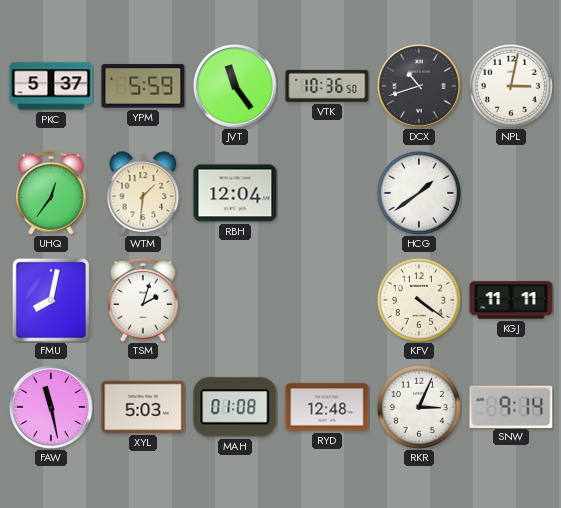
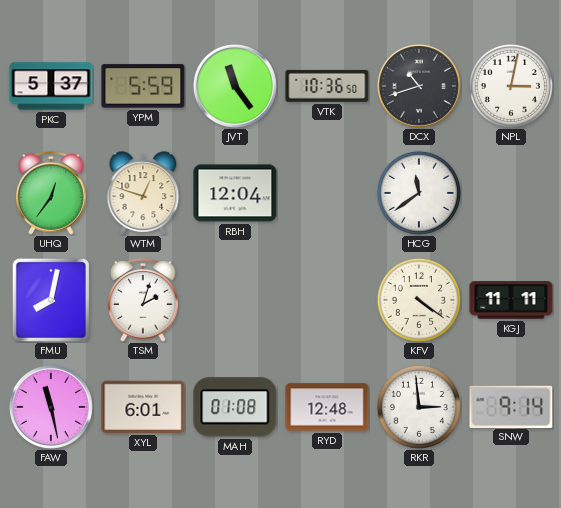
WTM: 1:31 -> 12:48
HCG: 1:39 -> 11:39
XYL: 5:03 -> 6:01
RKR: 3:04 -> 2:59
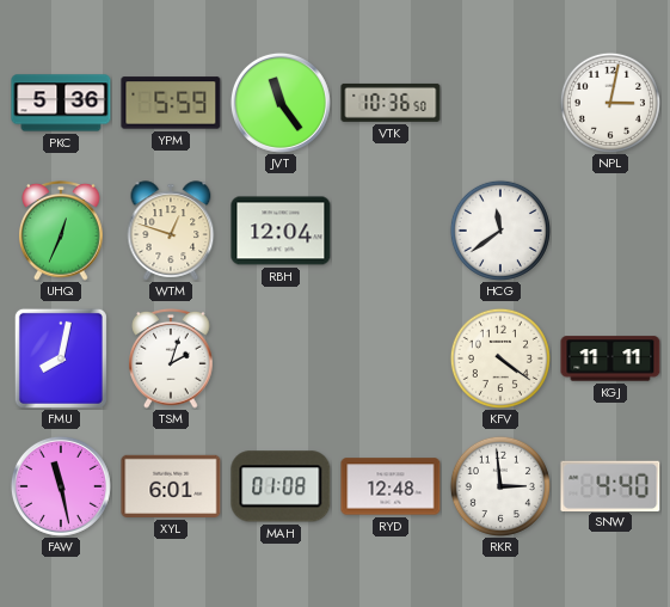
PKC: 5:37 -> 5:36
DCX: 10:42 -> none
UHQ: 12:36 -> 12:34
SNW: 9:14 -> 4:40
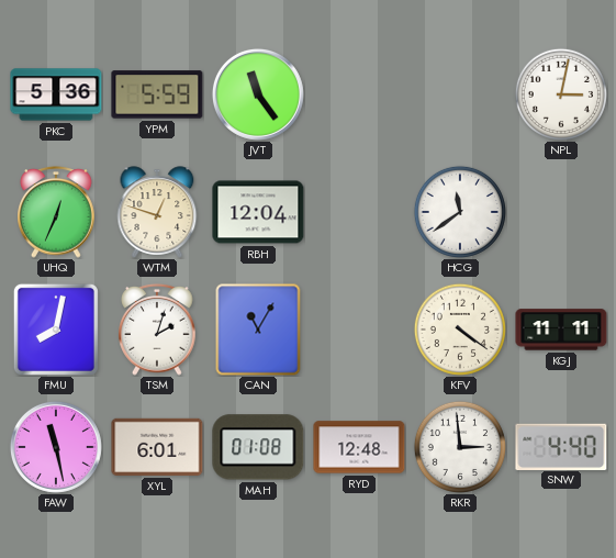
VTK: 10:36 -> none
CAN: none -> 11:05
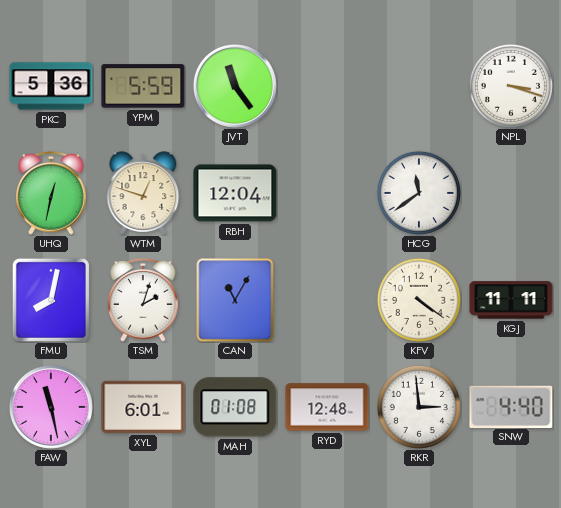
NPL: 3:02 -> 3:18
UHQ: 12:34 -> 12:32
